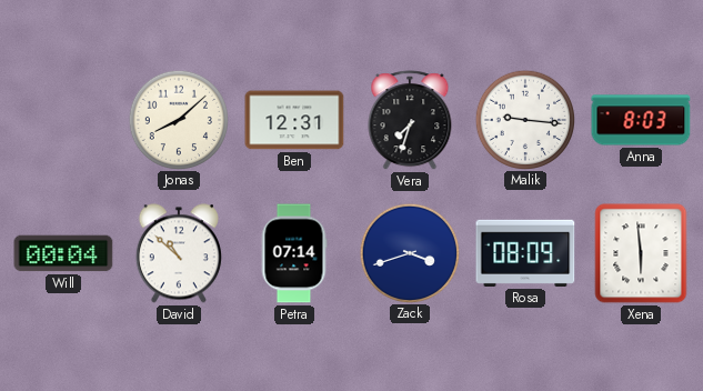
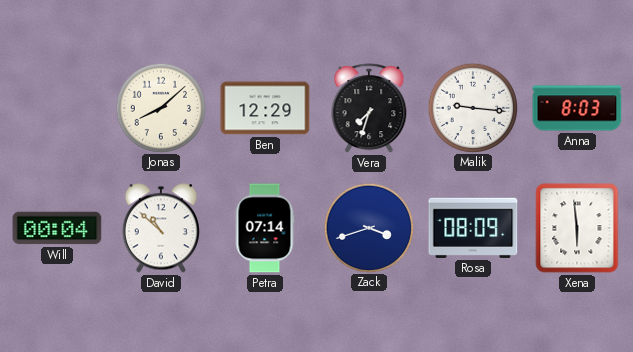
Ben: 12:31 -> 12:29
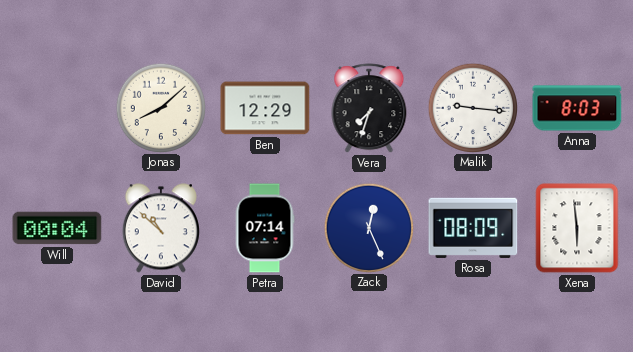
Zack: 3:42 -> 12:26
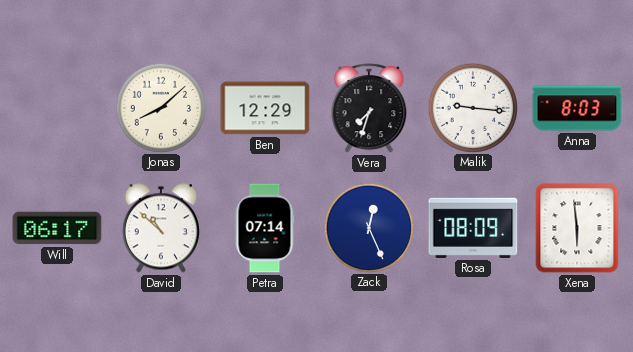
Will: 00:04 -> 06:17
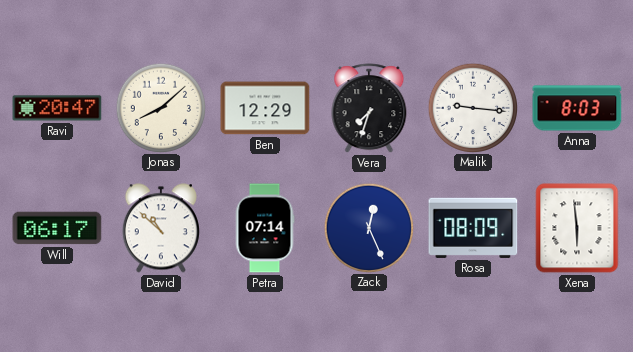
Ravi: none -> 20:47
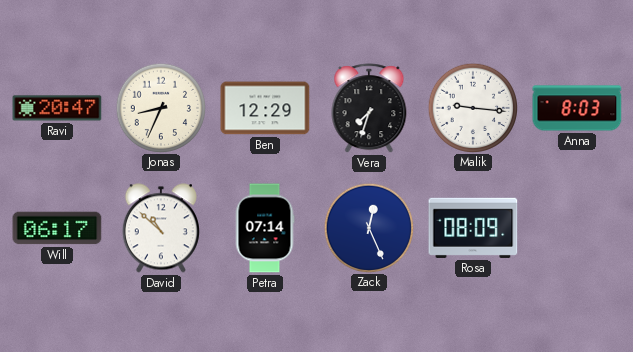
Jonas: 8:08 -> 8:34
Xena: 5:59 -> none
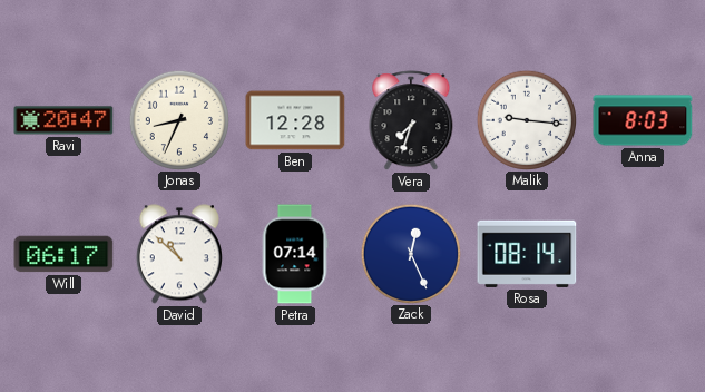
Ben: 12:29 -> 12:28
Rosa: 08:09 -> 08:14
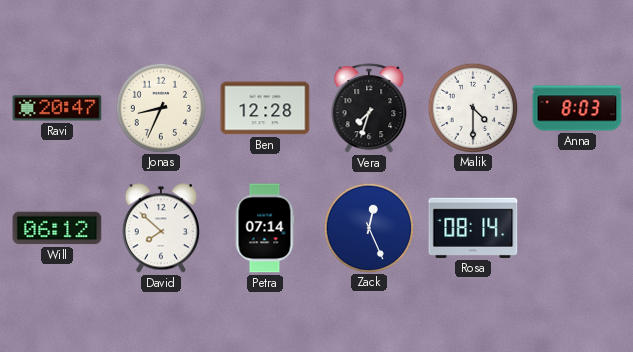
Malik: 9:16 -> 4:30
Will: 06:17 -> 06:12
David: 10:52 -> 7:52
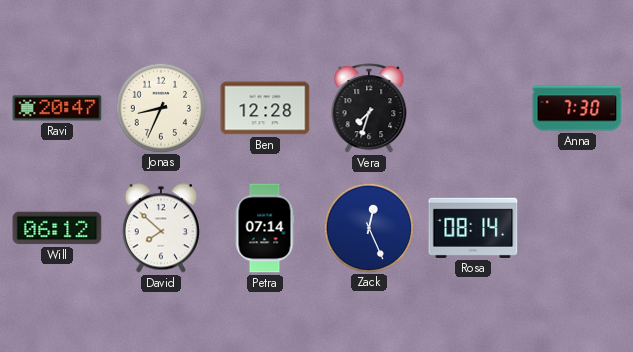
Malik: 4:30 -> none
Anna: 8:03 -> 7:30
